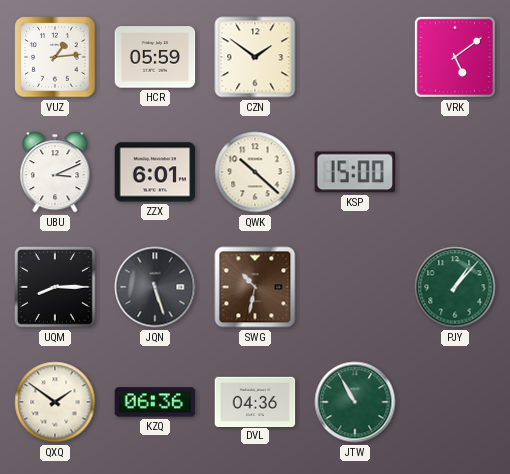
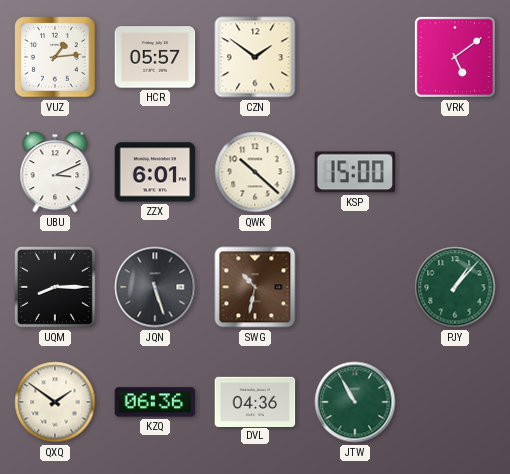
HCR: 05:59 -> 05:57
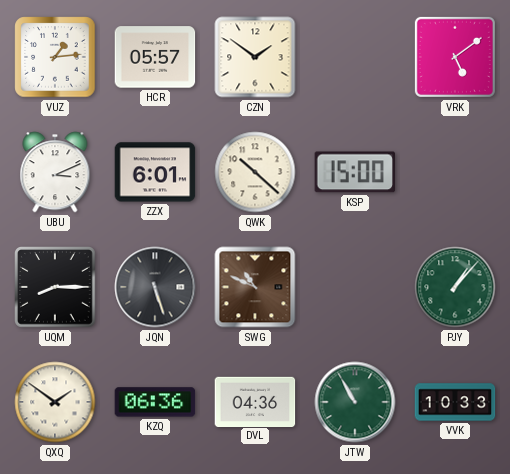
SWG: 10:32 -> 10:49
VVK: none -> 10:33
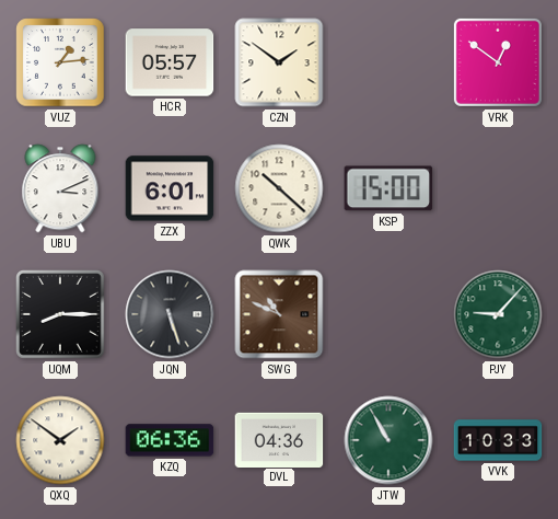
VRK: 5:09 -> 12:51
PJY: 1:07 -> 9:07
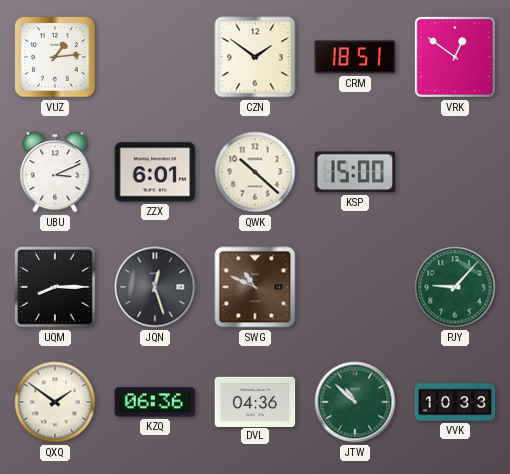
HCR: 05:57 -> none
CRM: none -> 18:51
JQN: 5:27 -> 12:27
JTW: 10:55 -> 10:52
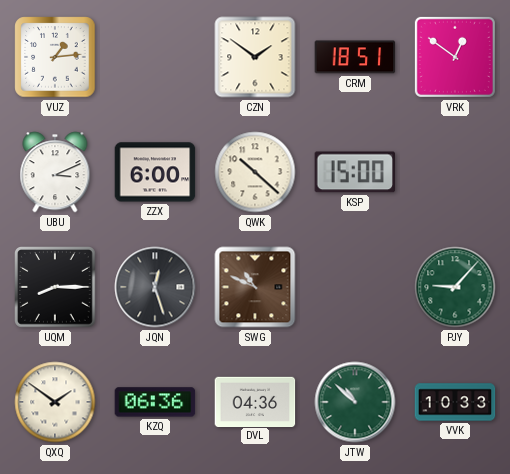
ZZX: 6:01 -> 6:00
